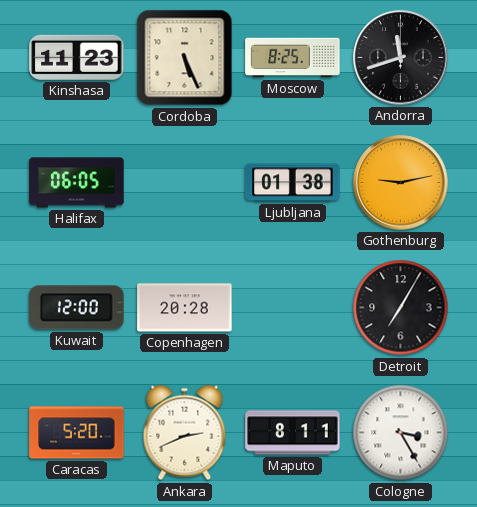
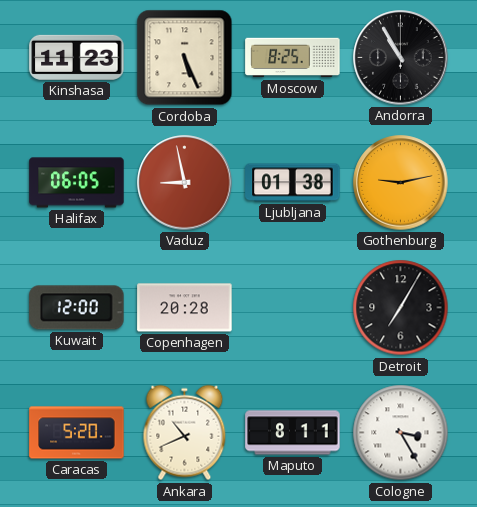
Andorra: 11:42 -> 10:55
Vaduz: none -> 8:58
Ankara: 2:41 -> 10:41
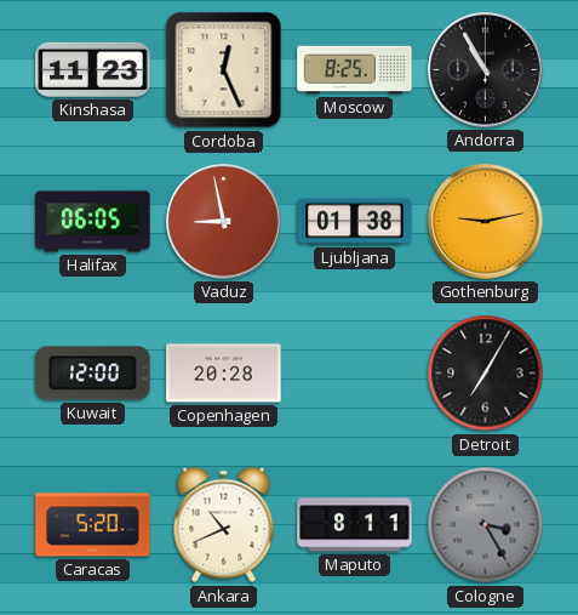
Cordoba: 5:26 -> 12:26
Cologne dial: white -> grey
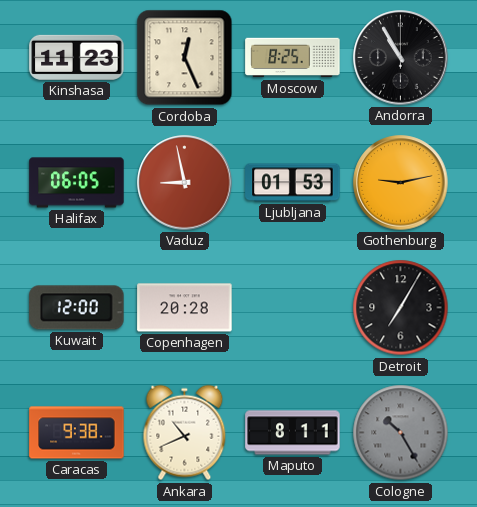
Ljubljana: 01:38 -> 01:53
Caracas: 5:20 -> 9:38
Cologne: 3:25 -> 10:25
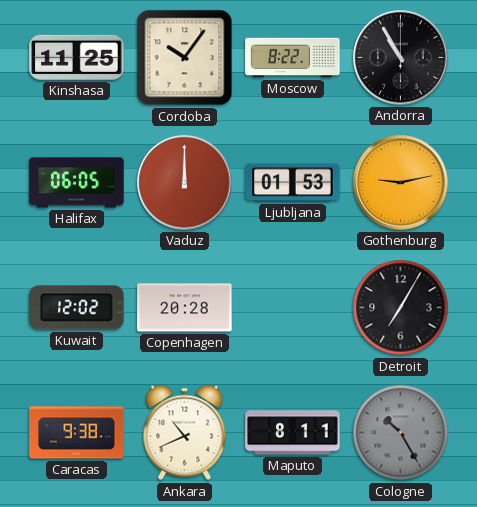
Kinshasa: 11:23 -> 11:25
Cordoba: 12:26 -> 10:06
Moscow: 8:25 -> 8:22
Vaduz: 8:58 -> 12:00
Kuwait: 12:00 -> 12:02
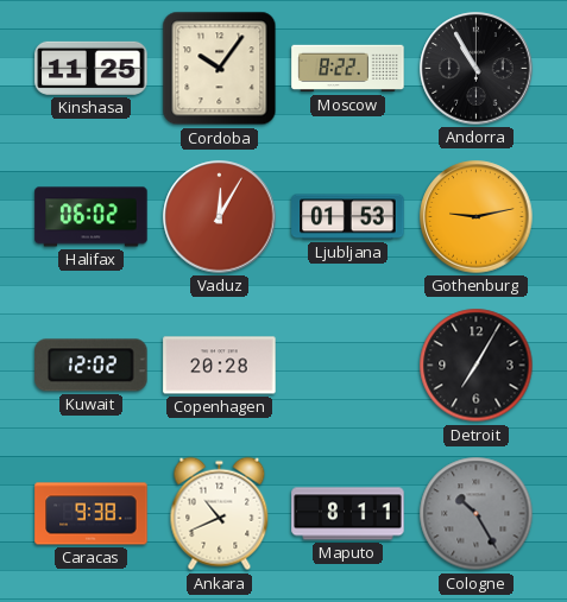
Halifax: 06:05 -> 06:02
Vaduz: 12:00 -> 12:05
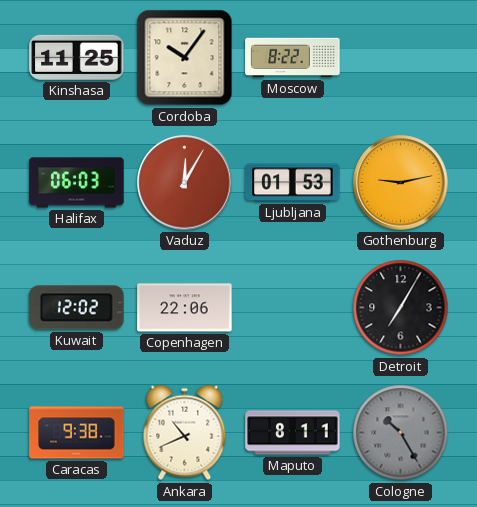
Andorra: 10:55 -> none
Halifax: 06:02 -> 06:03
Copenhagen: 20:28 -> 22:06
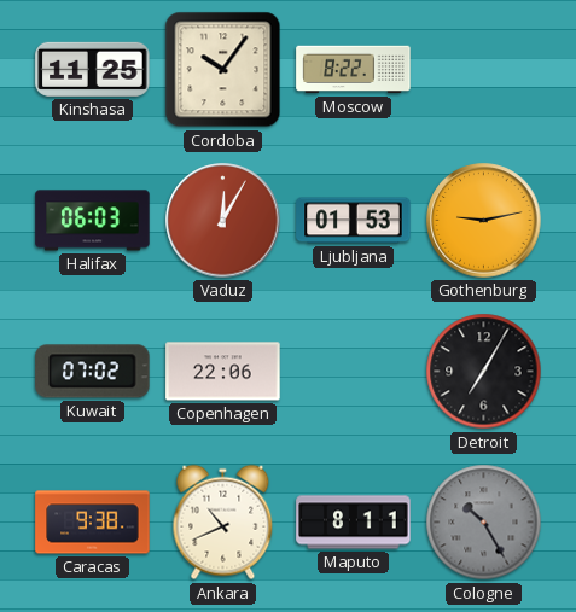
Kuwait: 12:02 -> 07:02
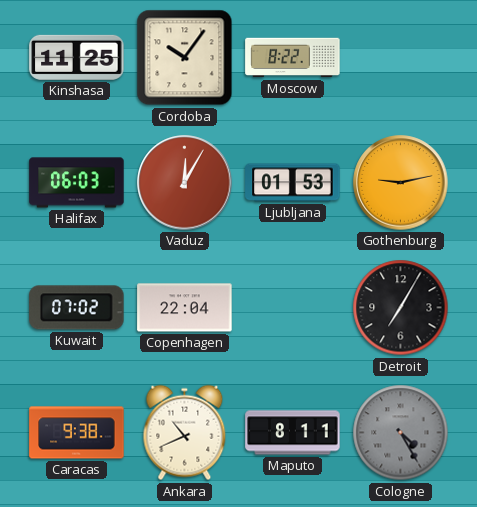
Copenhagen: 22:06 -> 22:04
Cologne: 10:25 -> 4:25
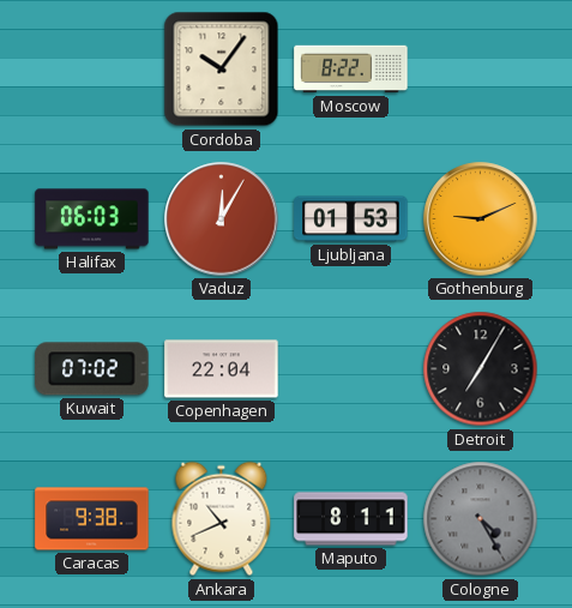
Kinshasa: 11:25 -> none
Gothenburg: 9:13 -> 9:11
